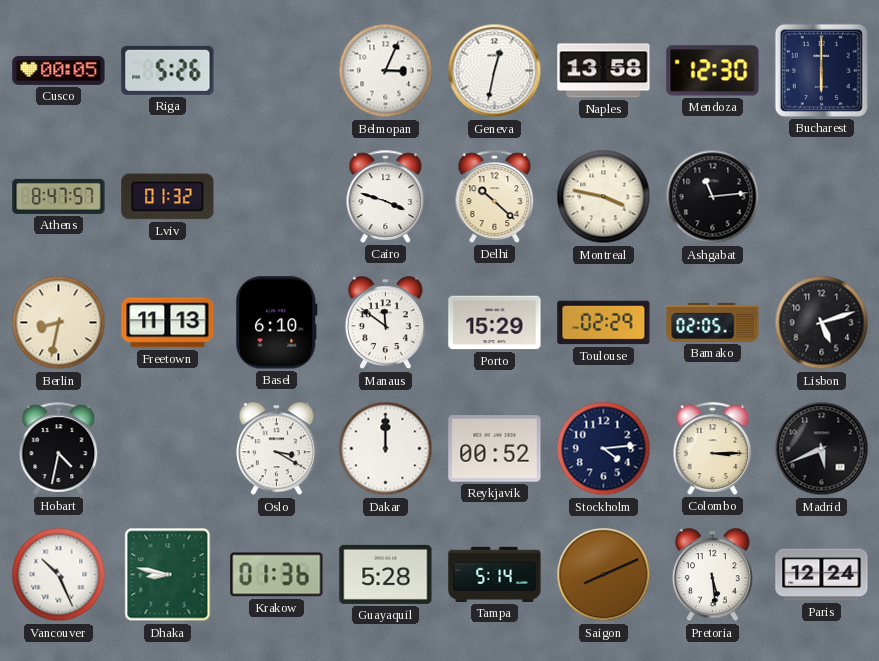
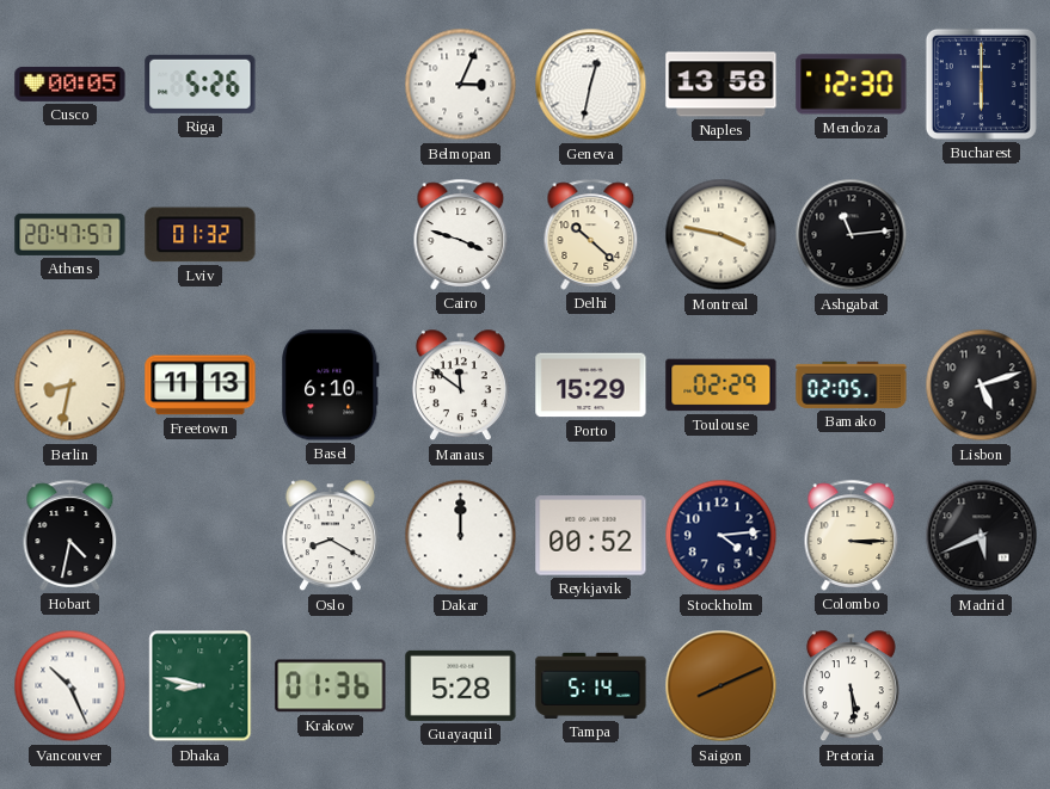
Athens: 8:47 -> 20:47
Oslo: 3:20 -> 8:20
Paris: 12:24 -> none
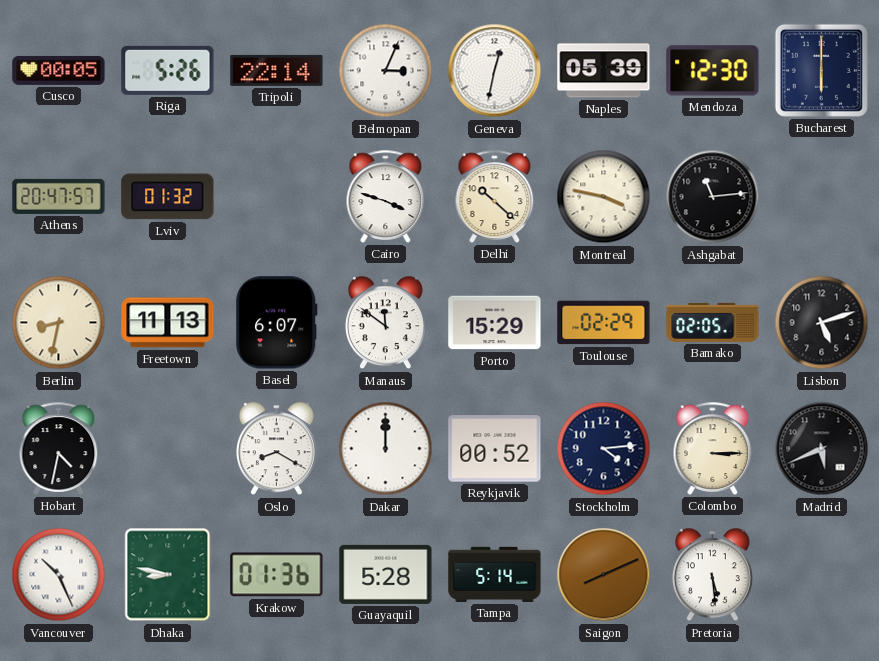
Tripoli: none -> 22:14
Naples: 13:58 -> 05:39
Basel: 6:10 -> 6:07
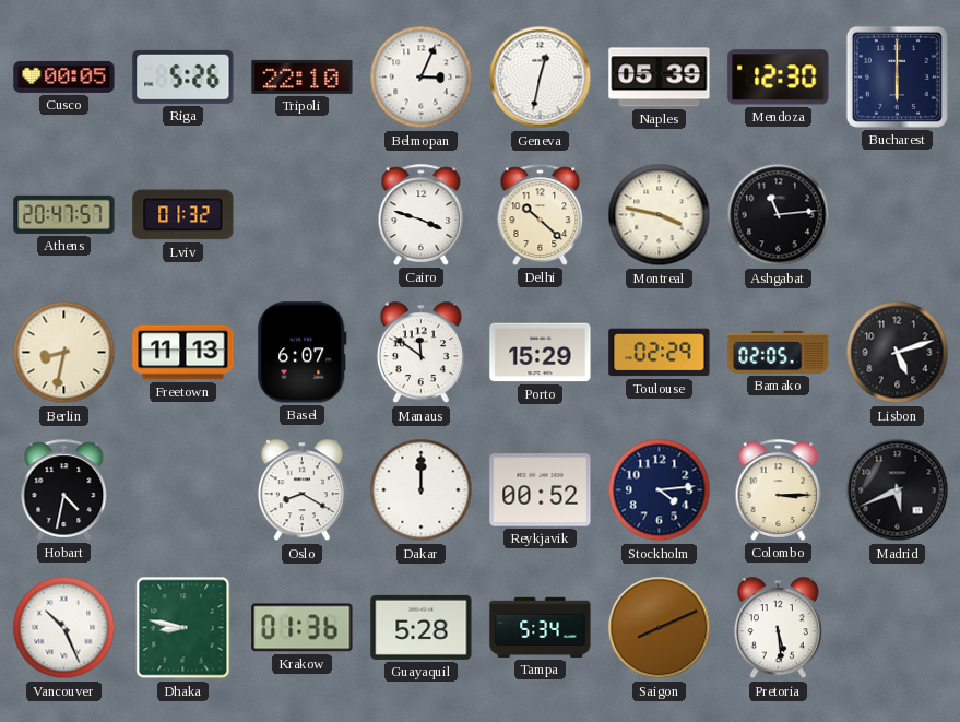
Tripoli: 22:14 -> 22:10
Tampa: 5:14 -> 5:34
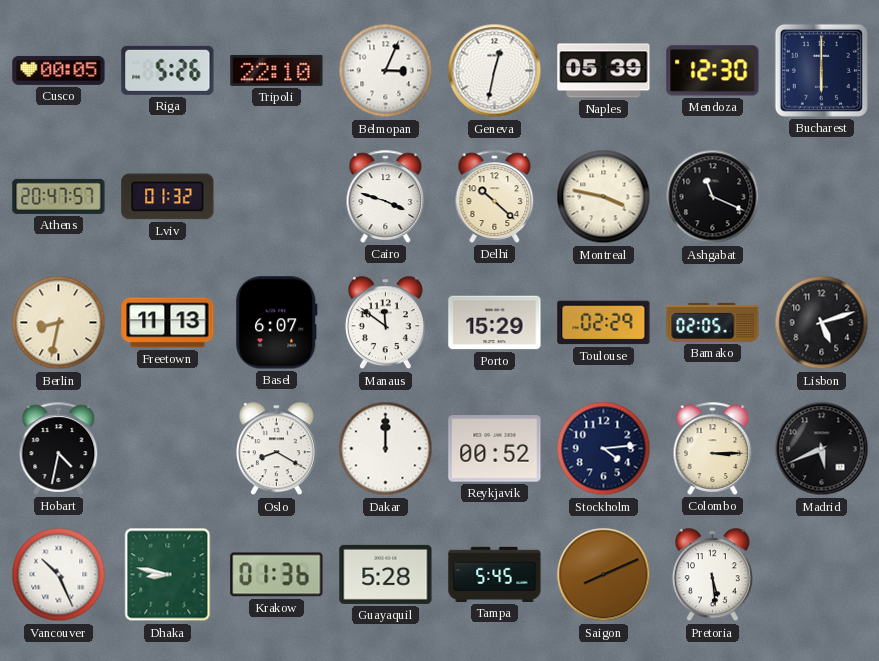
Ashgabat: 11:14 -> 11:19
Tampa: 5:34 -> 5:45
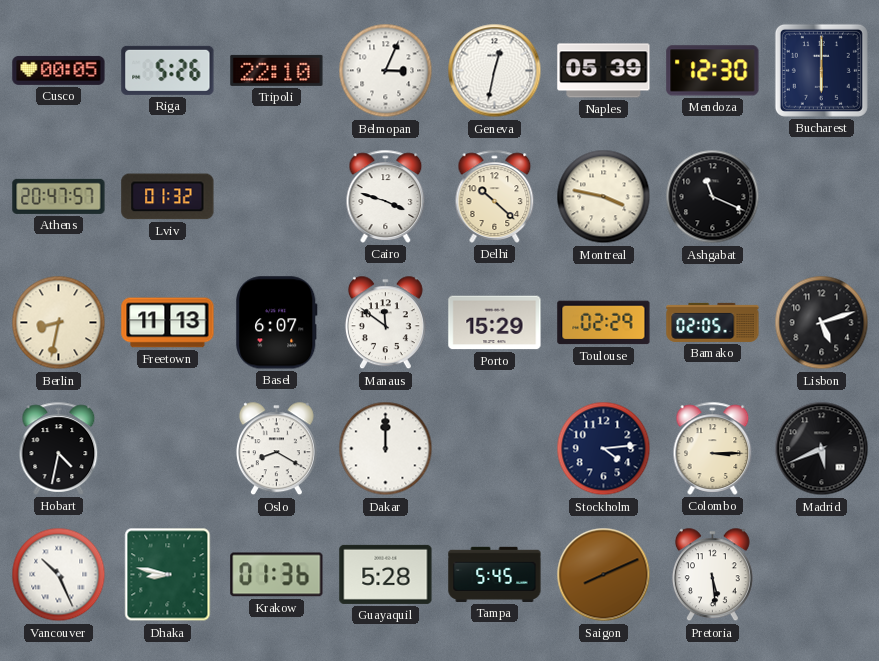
Reykjavik: 00:52 -> none
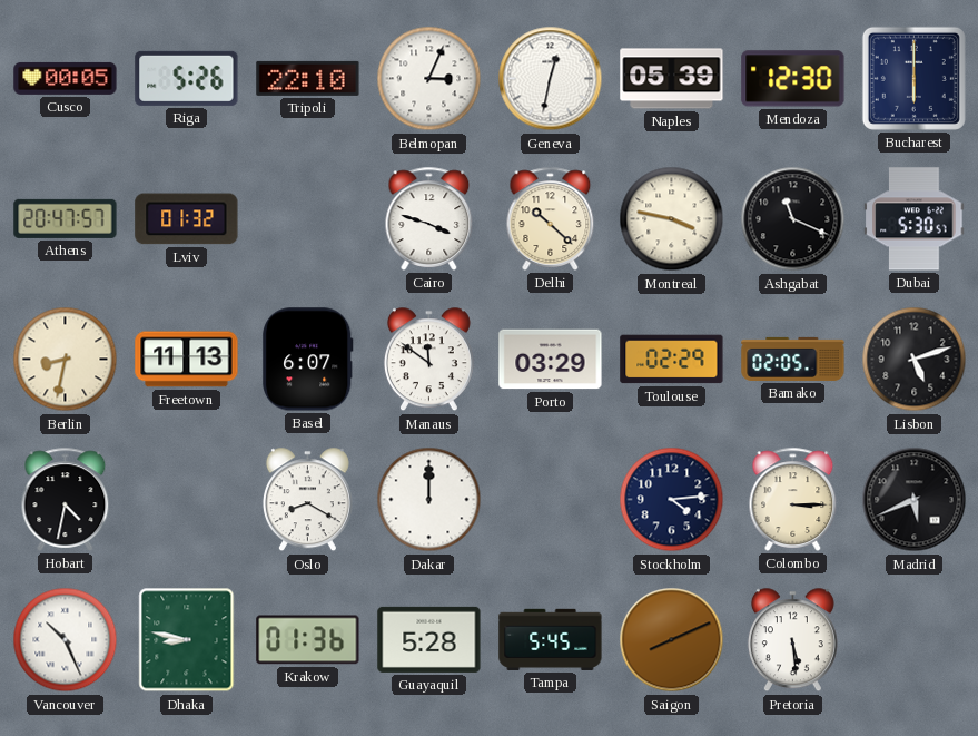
Dubai: none -> 5:30
Porto: 15:29 -> 03:29
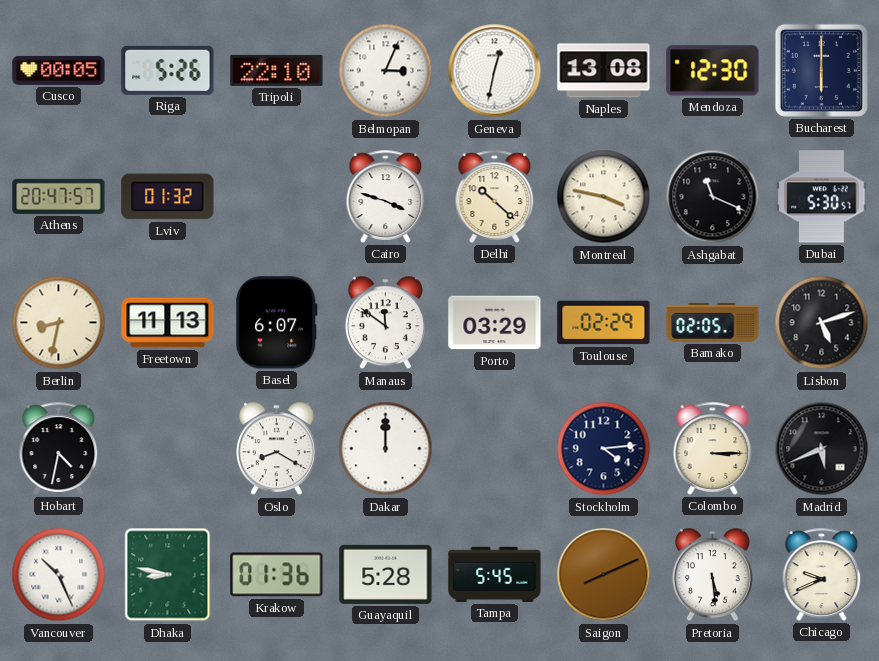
Naples: 05:39 -> 13:08
Chicago: none -> 9:41
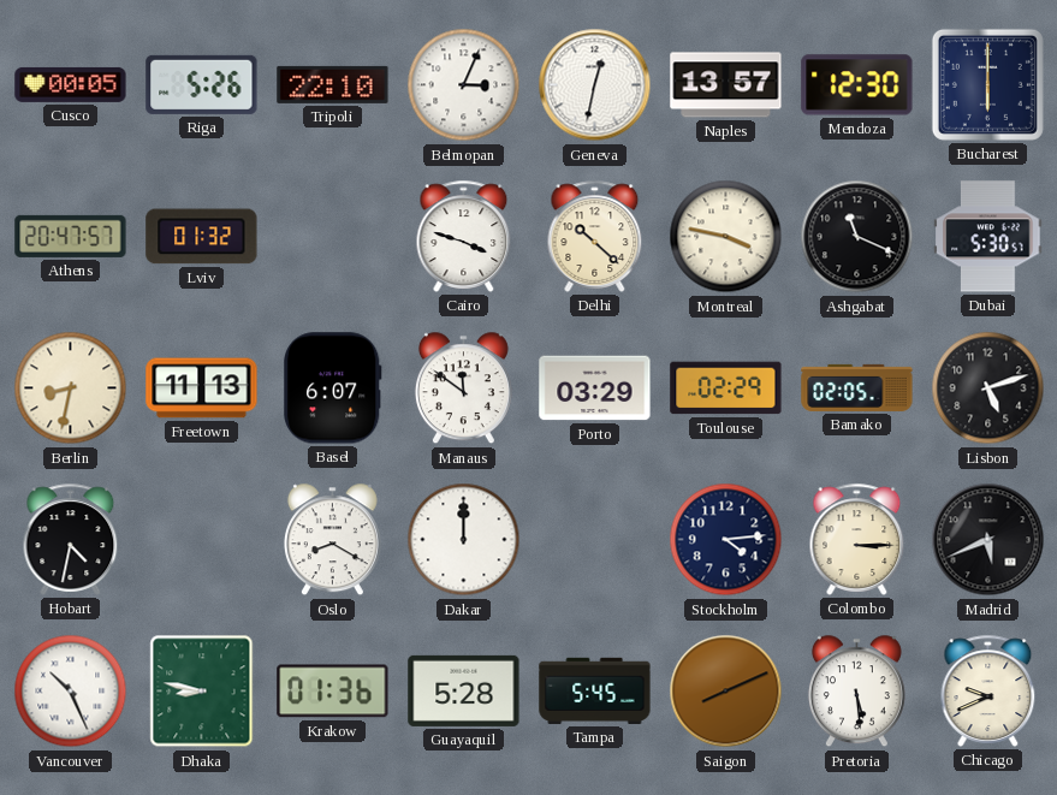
Naples: 13:08 -> 13:57
